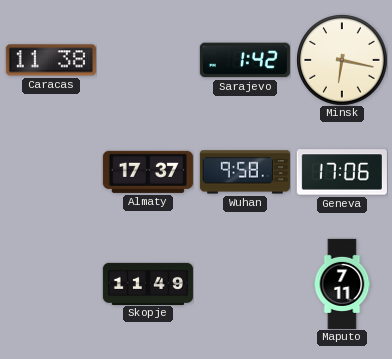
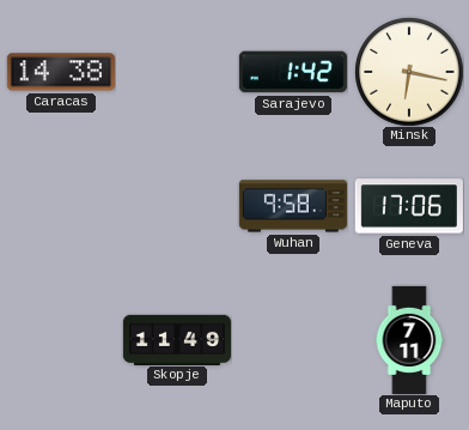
Caracas: 11:38 -> 14:38
Almaty: 17:37 -> none
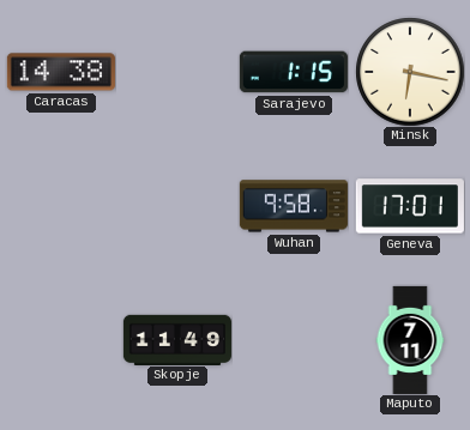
Sarajevo: 1:42 -> 1:15
Geneva: 17:06 -> 17:01
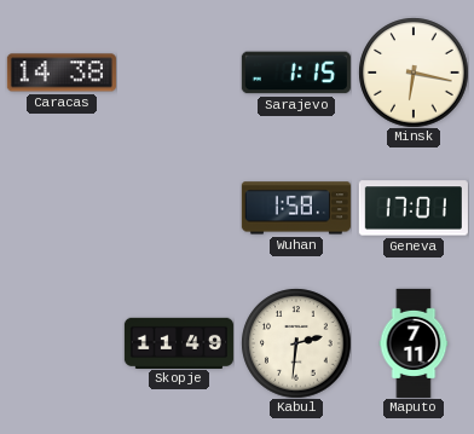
Wuhan: 9:58 -> 1:58
Kabul: none -> 2:31
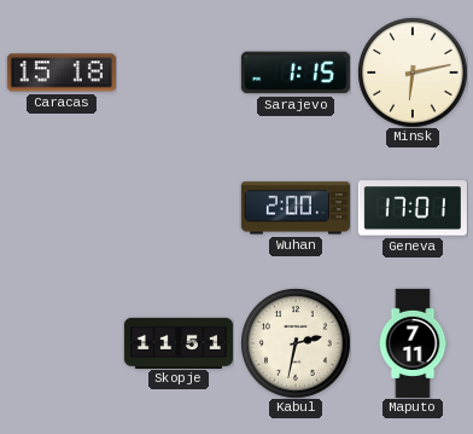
Caracas: 14:38 -> 15:18
Minsk: 6:17 -> 6:13
Wuhan: 1:58 -> 2:00
Skopje: 11:49 -> 11:51
Kabul: 2:31 -> 2:32
